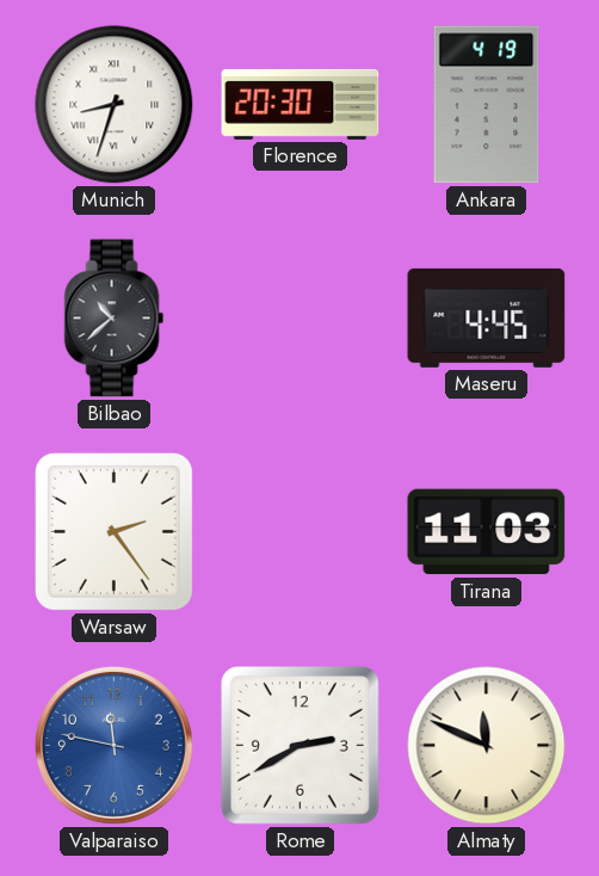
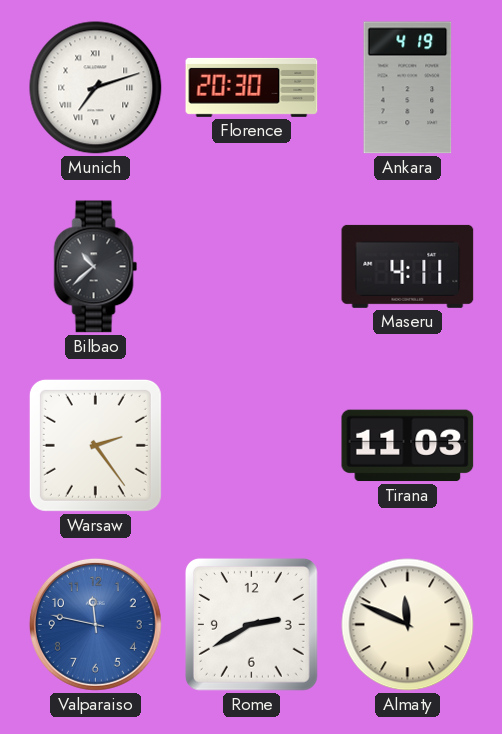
Munich: 8:33 -> 7:12
Maseru: 4:45 -> 4:11
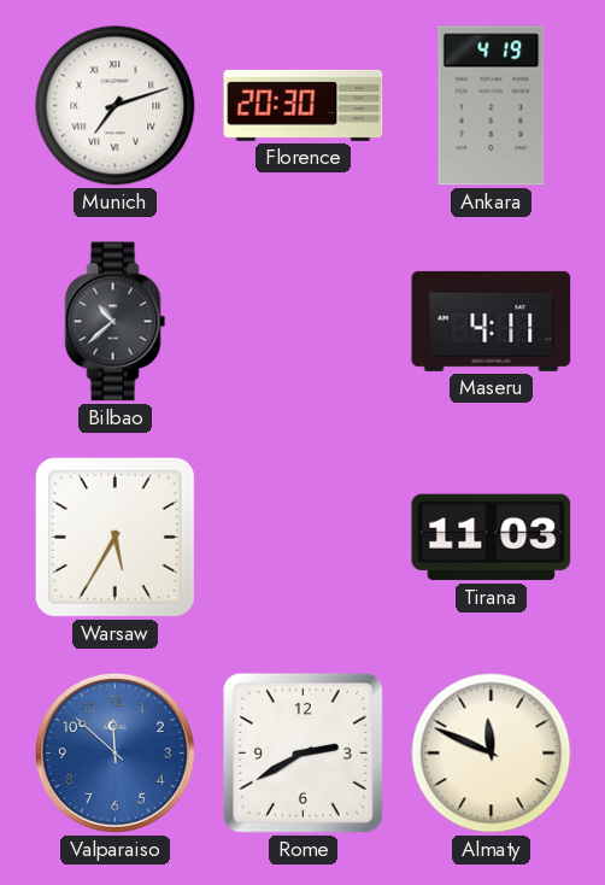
Warsaw: 2:24 -> 5:35
Valparaiso: 11:47 -> 11:52
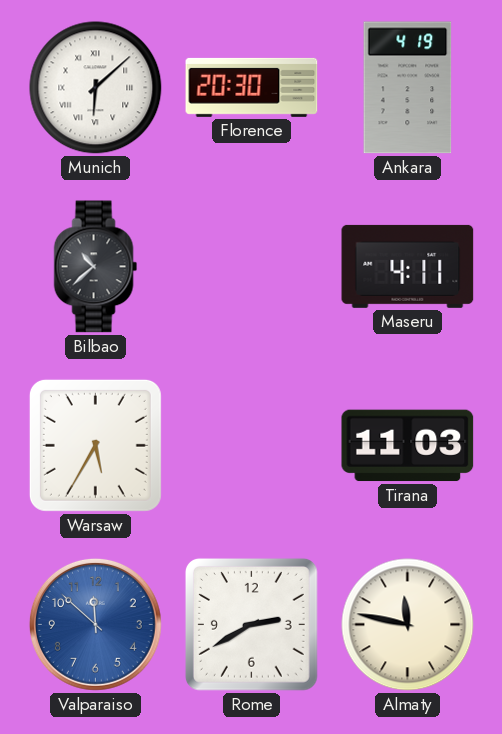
Munich: 7:12 -> 6:08
Almaty: 11:49 -> 11:47
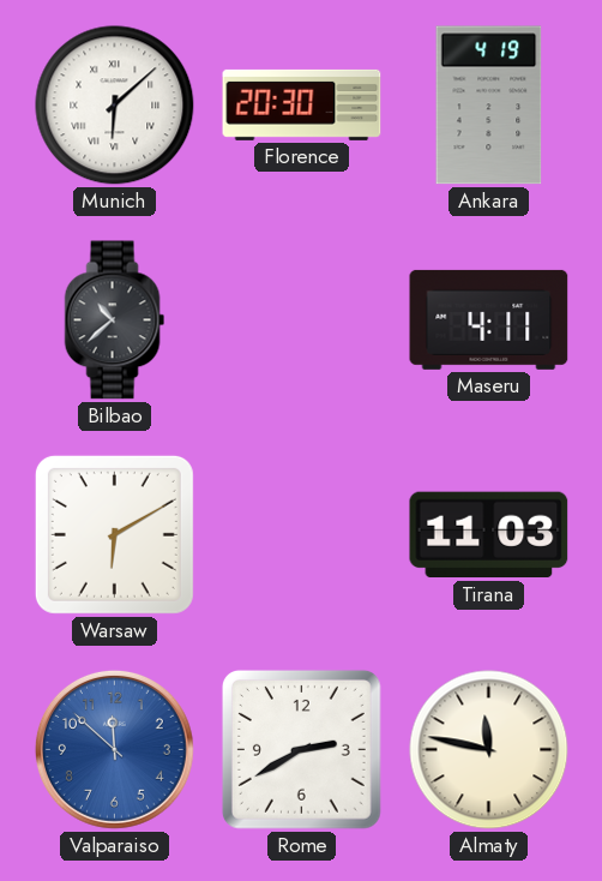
Warsaw: 5:35 -> 6:10
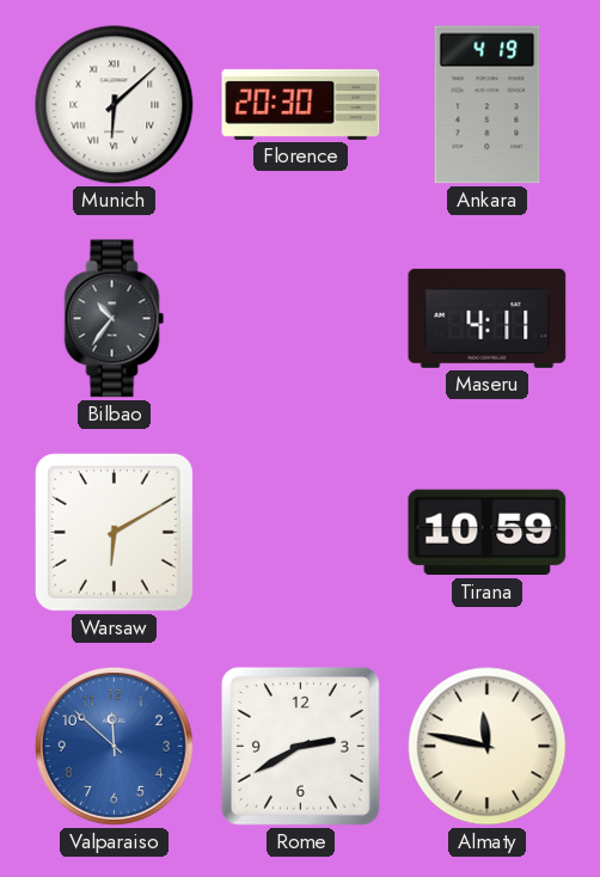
Bilbao: 10:38 -> 10:36
Tirana: 11:03 -> 10:59
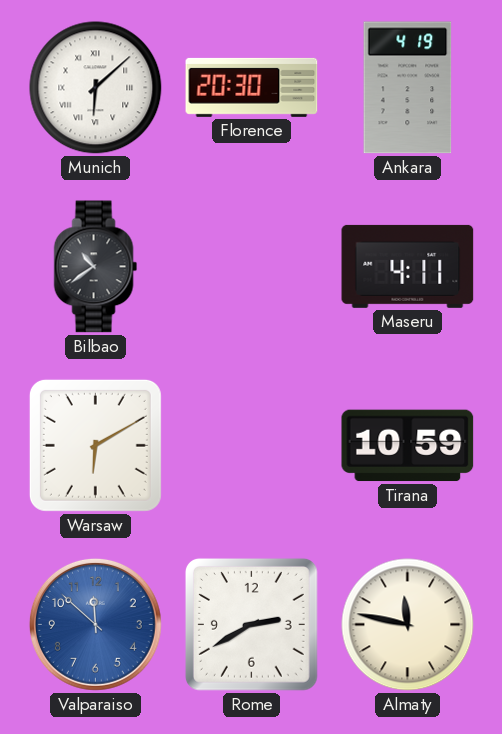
Bilbao: 10:36 -> 10:39
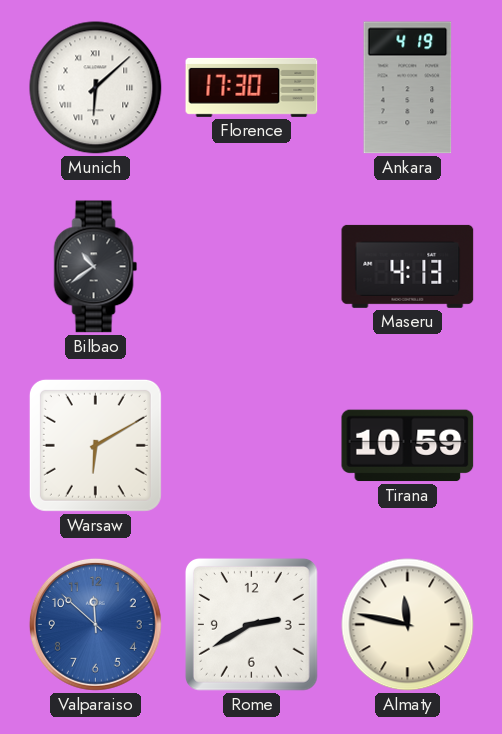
Florence: 20:30 -> 17:30
Maseru: 4:11 -> 4:13
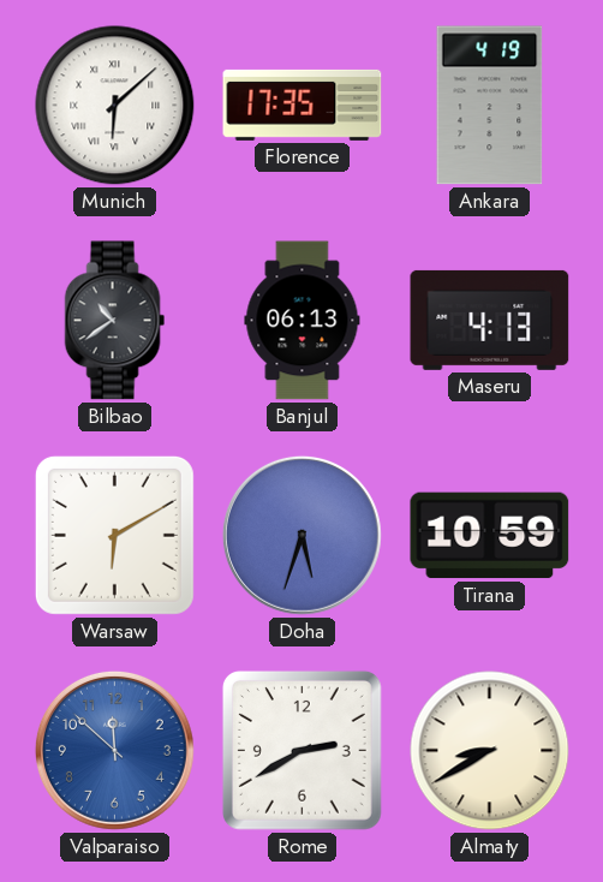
Florence: 17:30 -> 17:35
Banjul: none -> 06:13
Doha: none -> 5:33
Almaty: 11:47 -> 8:40
